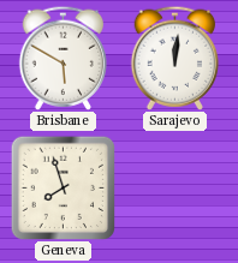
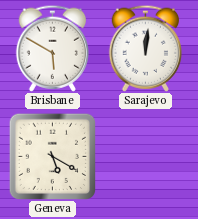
Geneva: 7:57 -> 5:20
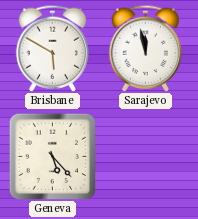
Sarajevo: 12:01 -> 11:58
Geneva: 5:20 -> 5:23
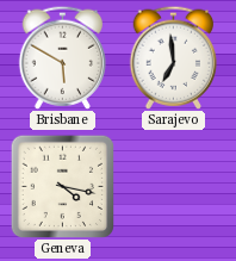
Sarajevo: 11:58 -> 6:59
Geneva: 5:23 -> 4:17
